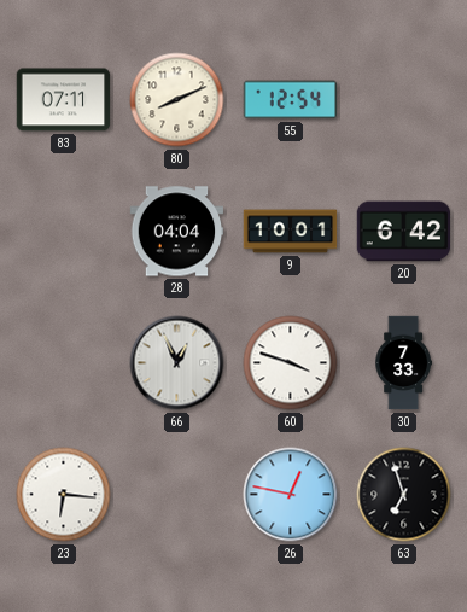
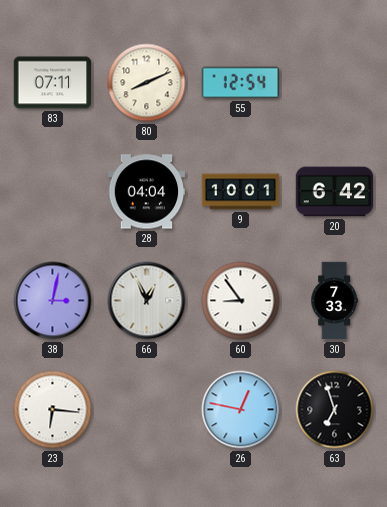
38: none -> 3:02
60: 3:48 -> 8:54
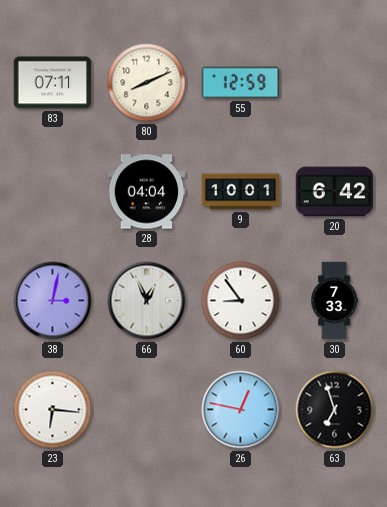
55: 12:54 -> 12:59
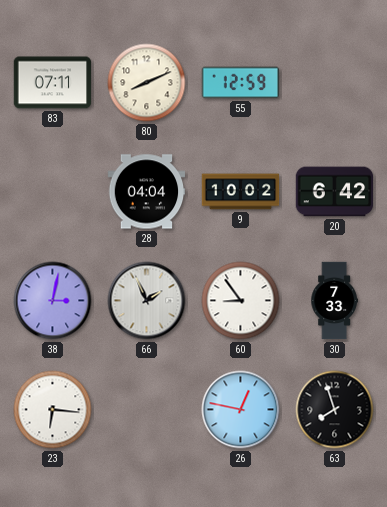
9: 10:01 -> 10:02
66: 12:56 -> 1:56
63: 6:57 -> 7:57
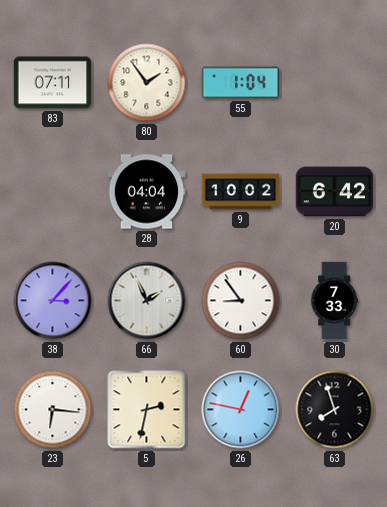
80: 8:11 -> 1:54
55: 12:59 -> 1:04
38: 3:02 -> 3:07
5: none -> 2:32
